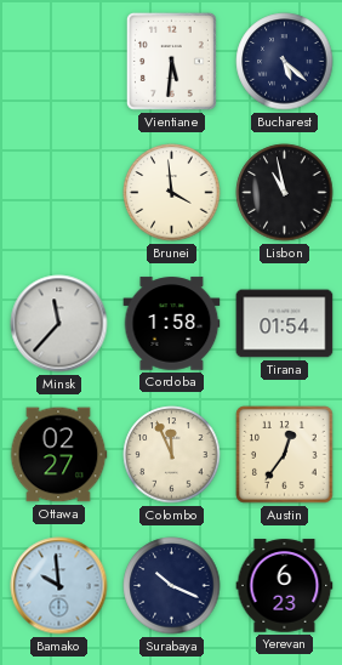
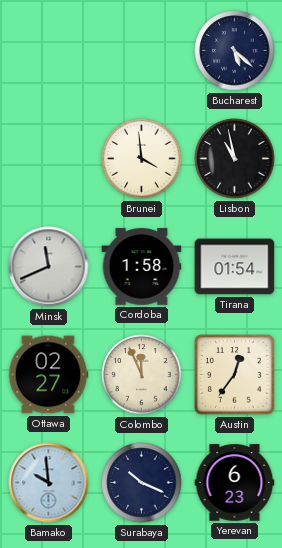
Vientiane: 5:31 -> none
Minsk: 11:37 -> 11:41
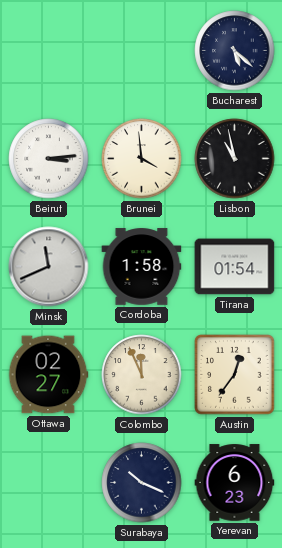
Beirut: none -> 3:14
Bamako: 9:59 -> none
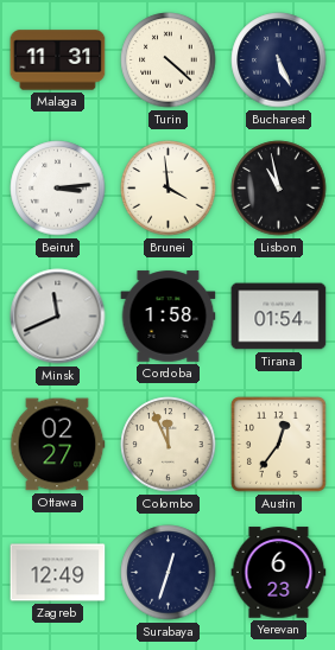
Malaga: none -> 11:31
Turin: none -> 4:22
Bucharest: 5:22 -> 5:26
Zagreb: none -> 12:49
Surabaya: 10:19 -> 12:33
